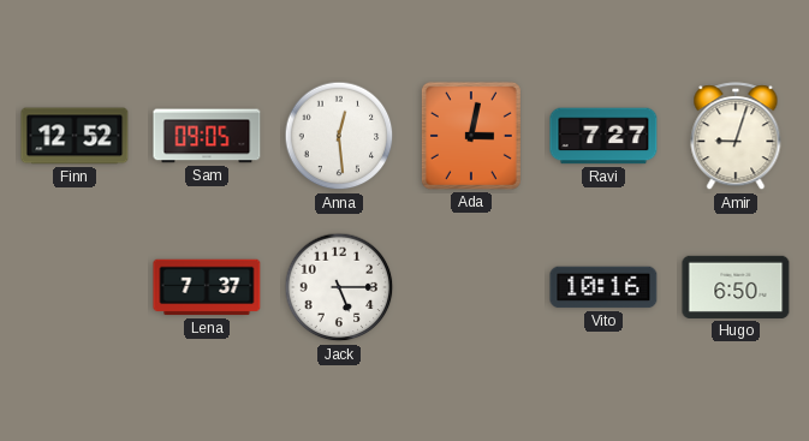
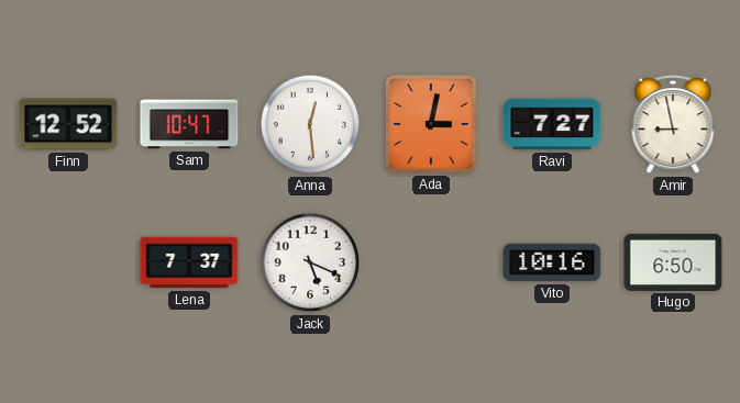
Sam: 09:05 -> 10:47
Amir: 9:03 -> 8:58
Jack: 5:15 -> 5:19
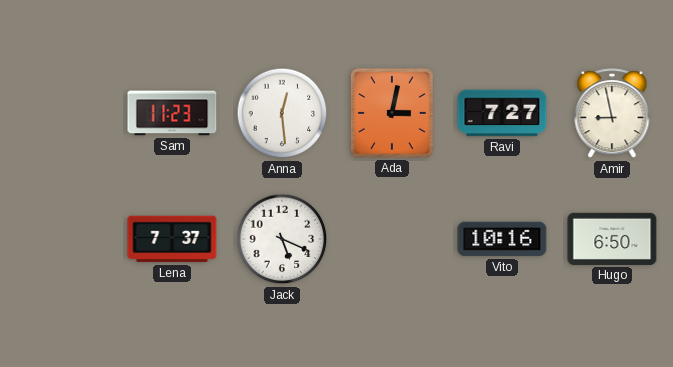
Finn: 12:52 -> none
Sam: 10:47 -> 11:23
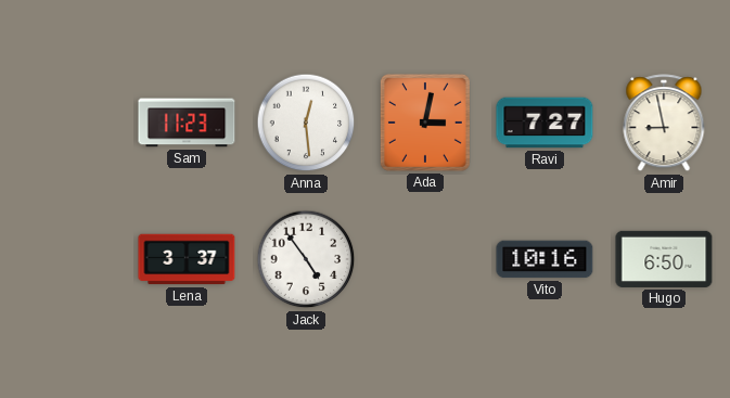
Lena: 7:37 -> 3:37
Jack: 5:19 -> 4:54
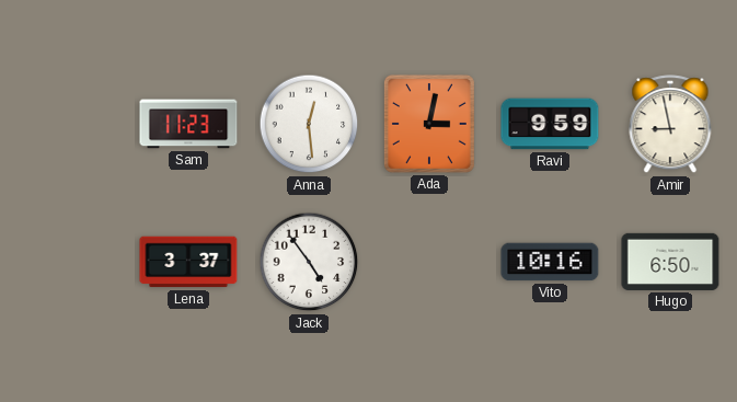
Ravi: 7:27 -> 9:59
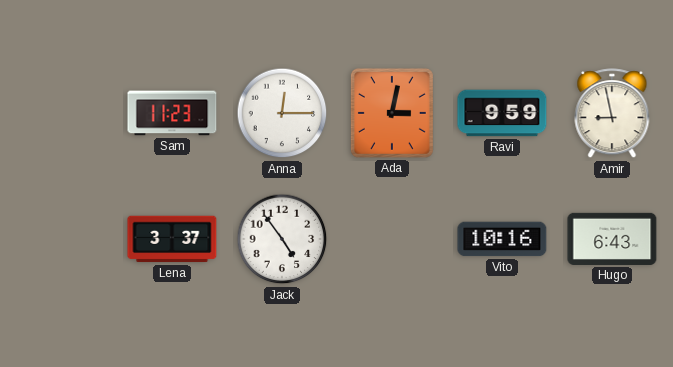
Anna: 12:29 -> 12:15
Hugo: 6:50 -> 6:43
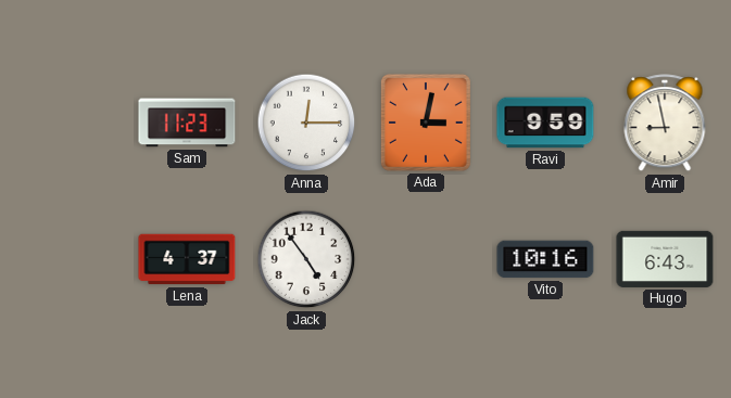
Lena: 3:37 -> 4:37
